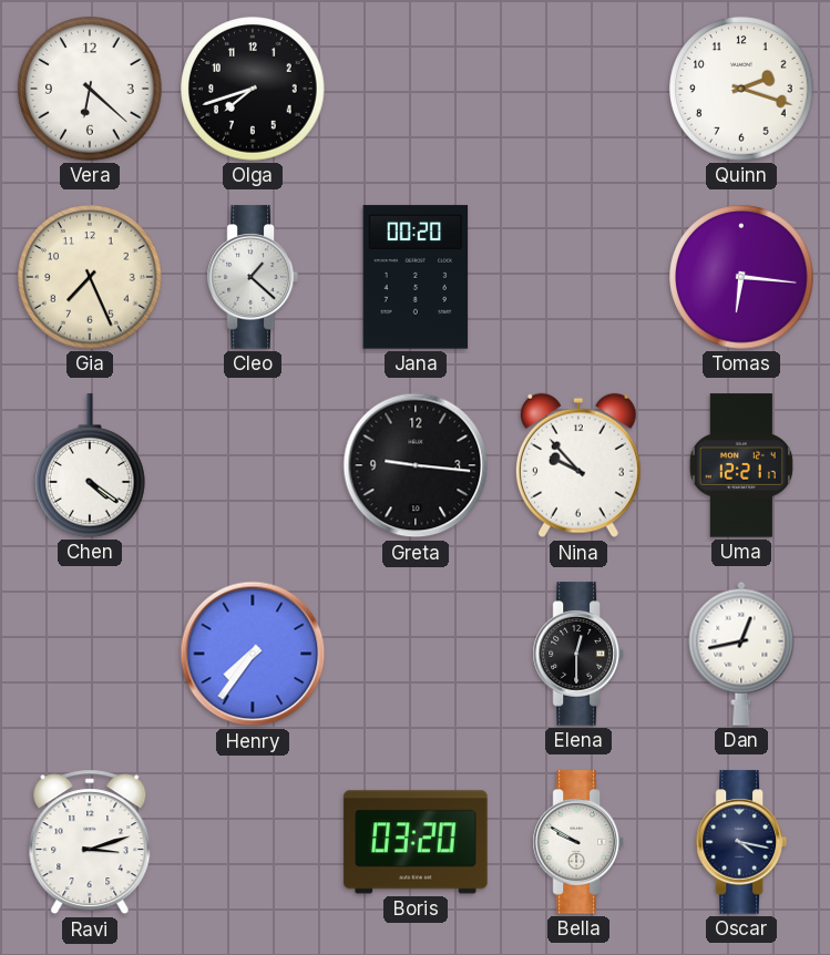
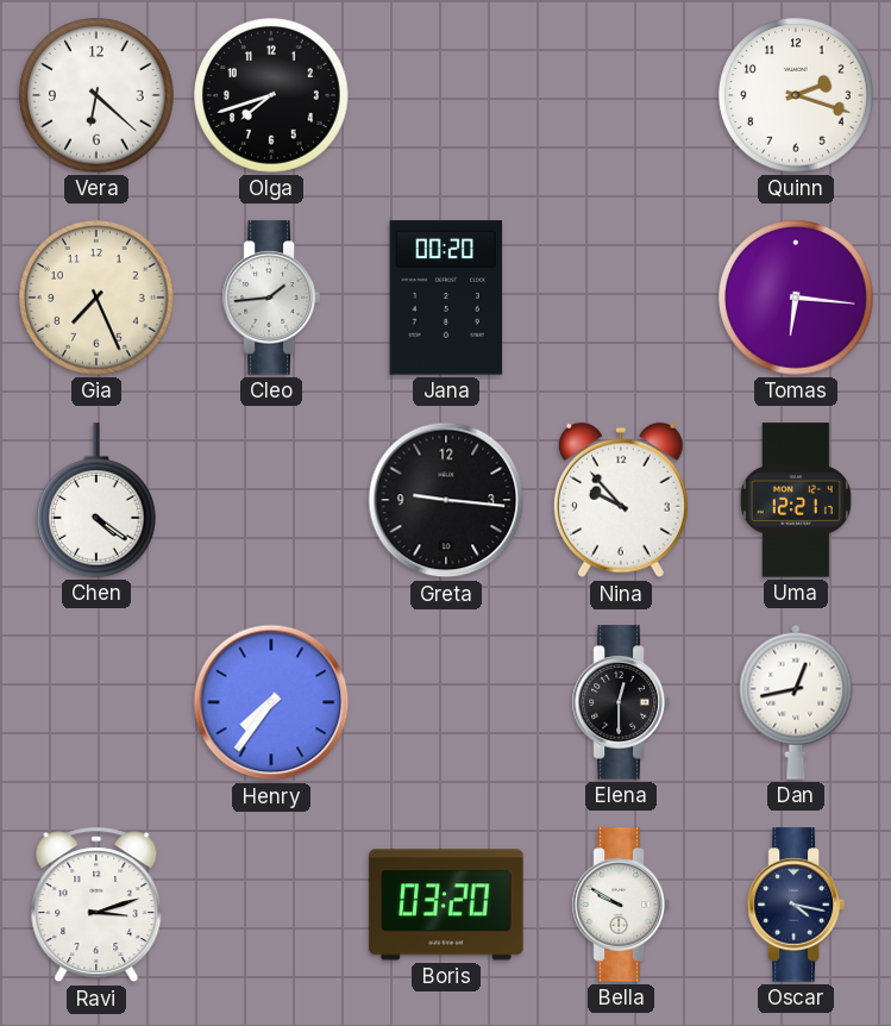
Cleo: 1:22 -> 1:44
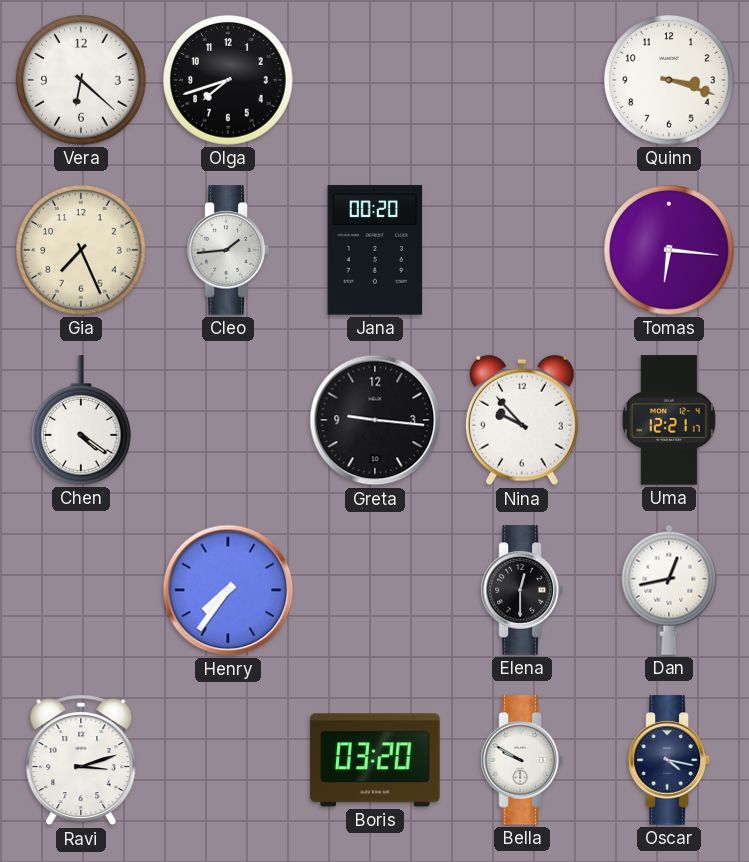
Quinn: 2:18 -> 3:18
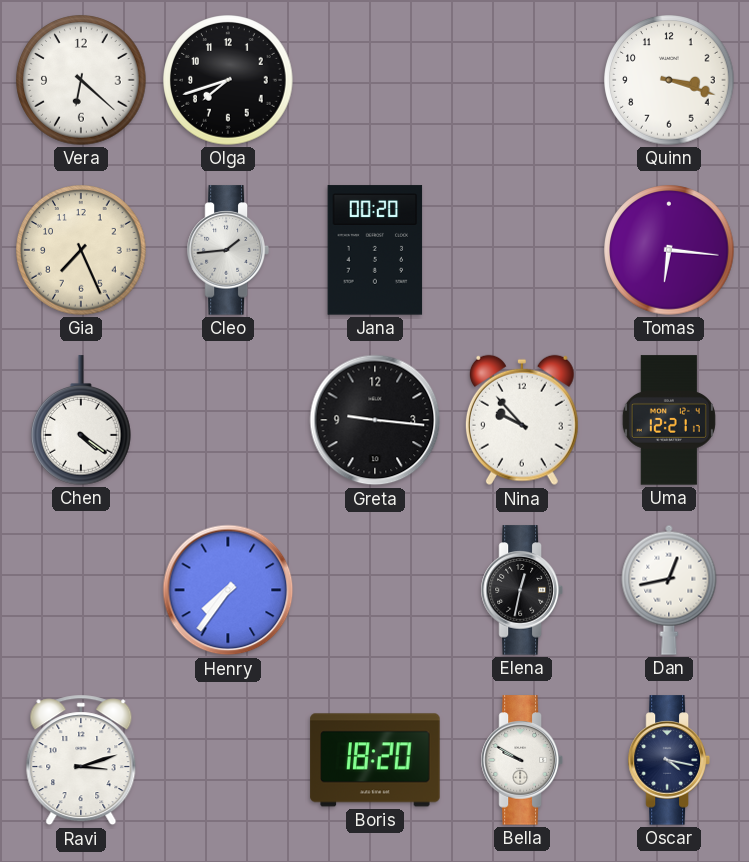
Elena: 12:30 -> 12:32
Boris: 03:20 -> 18:20
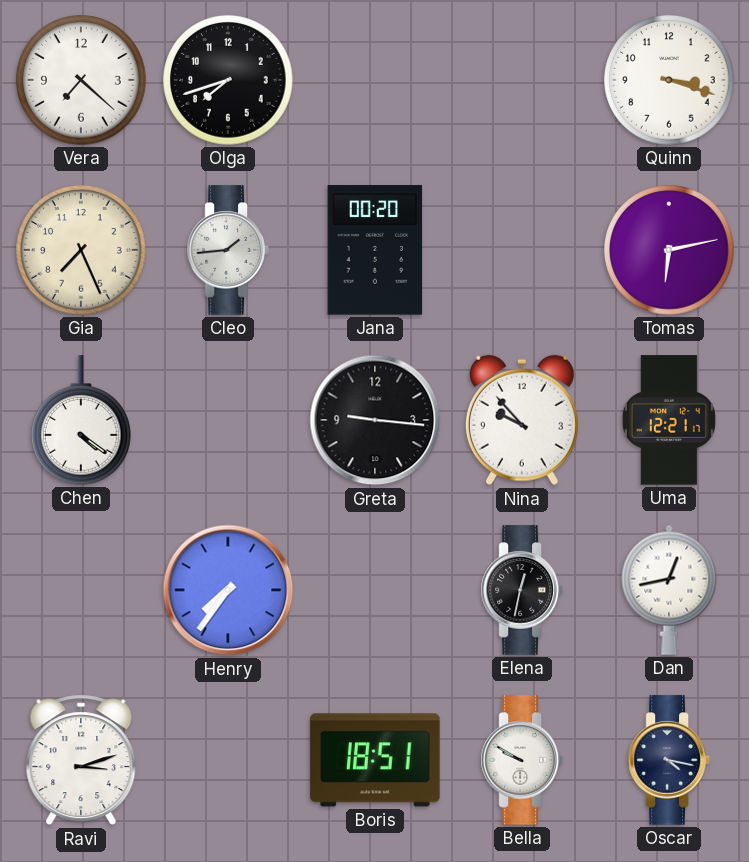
Vera: 6:22 -> 7:22
Tomas: 6:16 -> 6:13
Boris: 18:20 -> 18:51
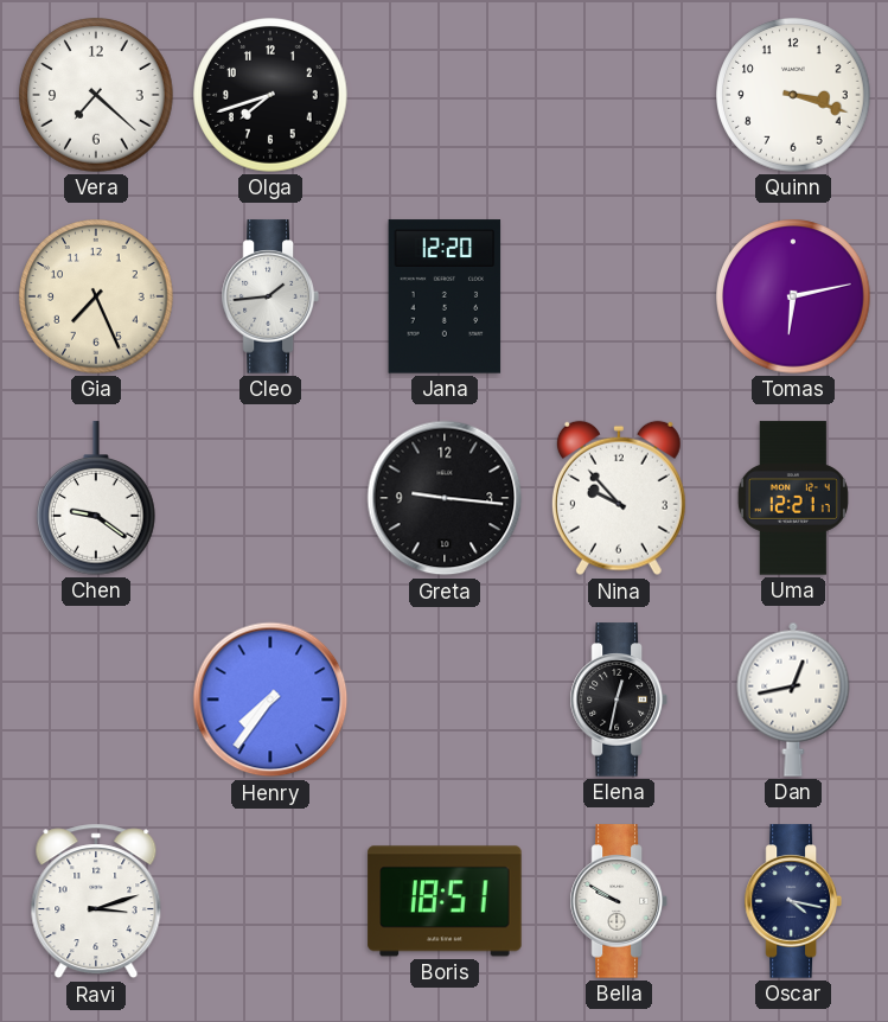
Jana: 00:20 -> 12:20
Chen: 4:21 -> 9:21
